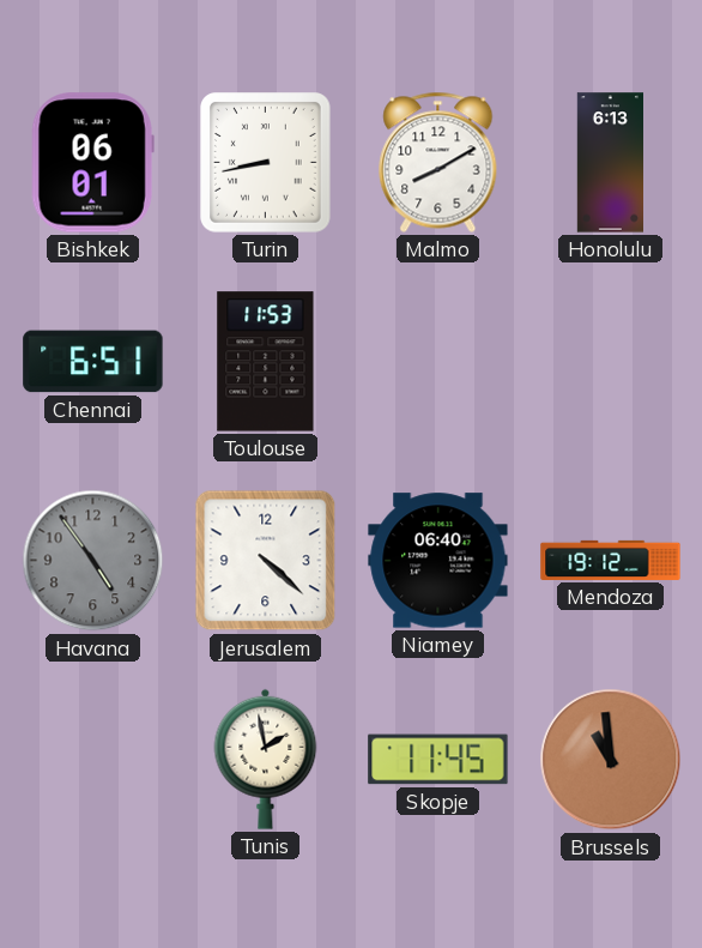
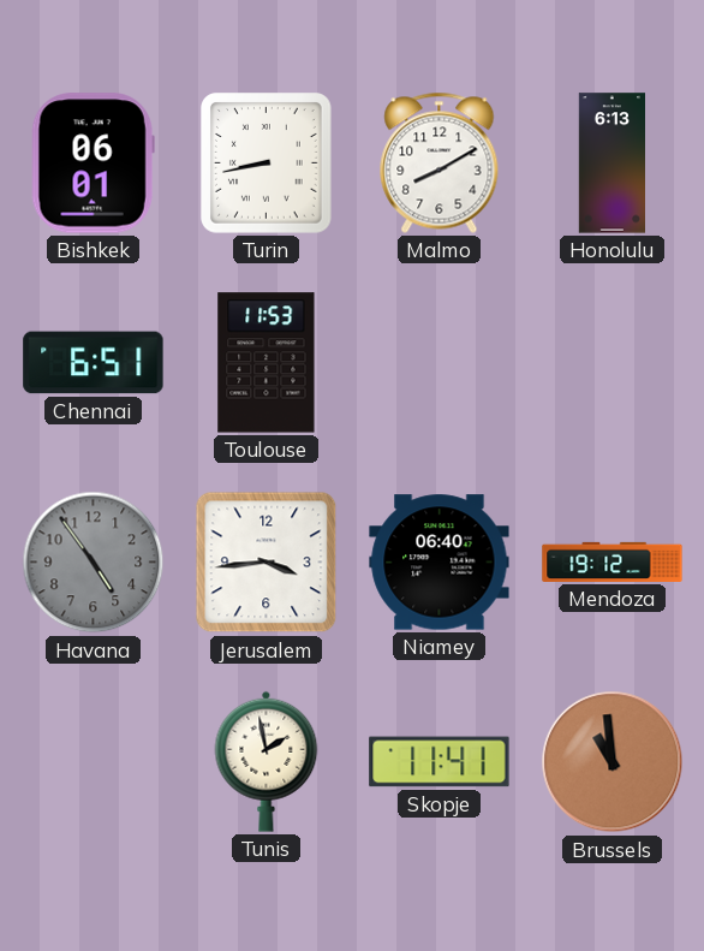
Jerusalem: 4:22 -> 3:44
Skopje: 11:45 -> 11:41
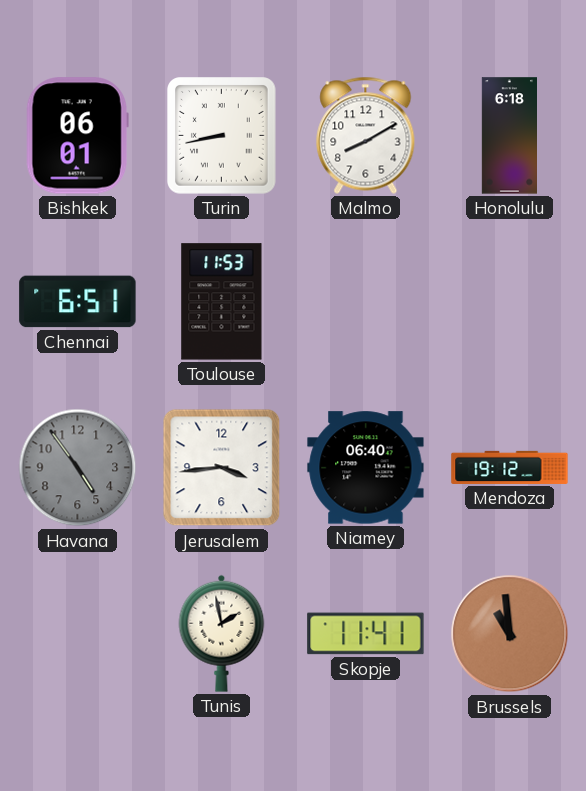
Honolulu: 6:13 -> 6:18
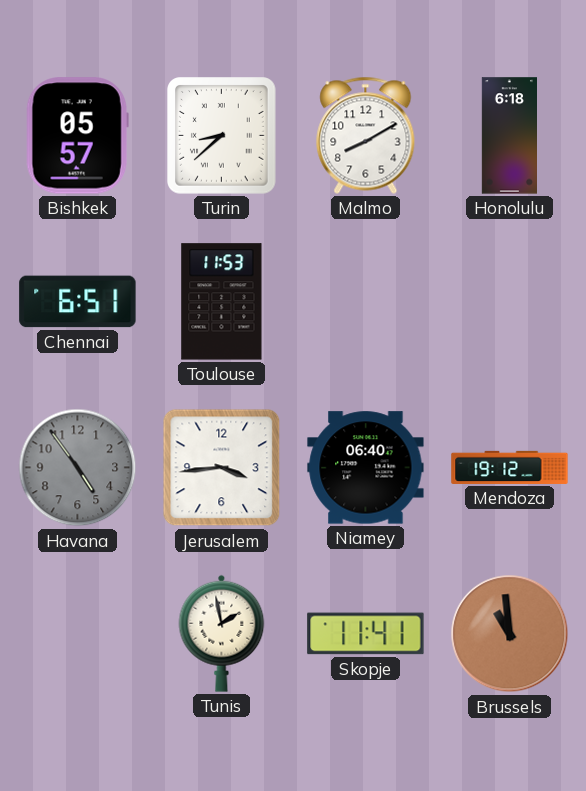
Bishkek: 06:01 -> 05:57
Turin: 8:43 -> 8:38
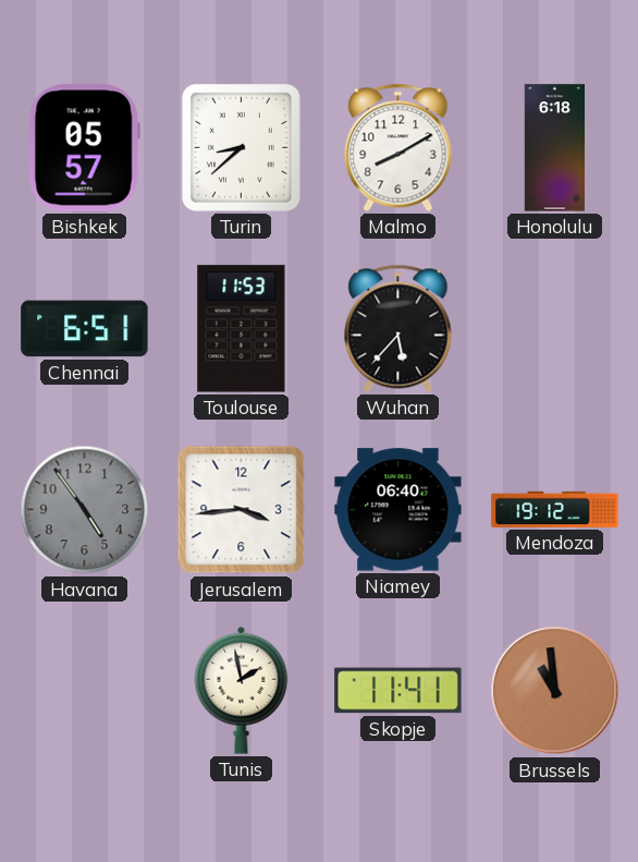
Wuhan: none -> 5:37
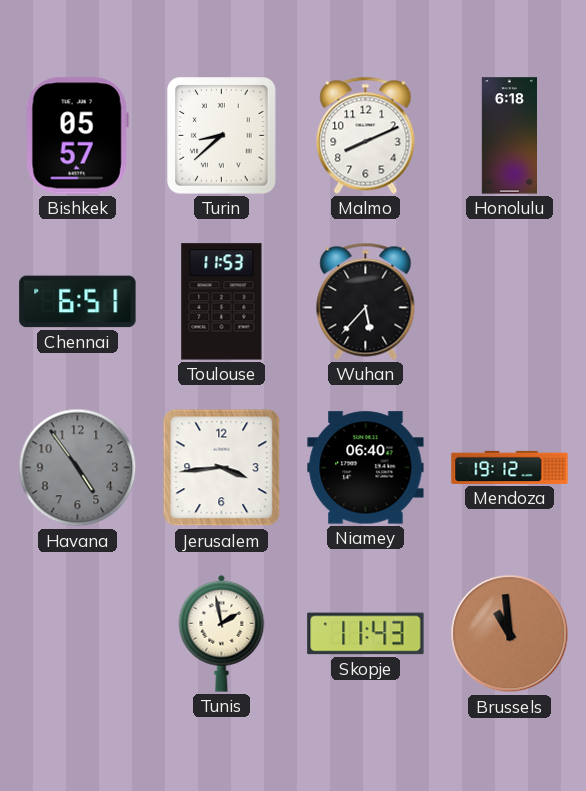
Malmo: 8:10 -> 8:11
Skopje: 11:41 -> 11:43
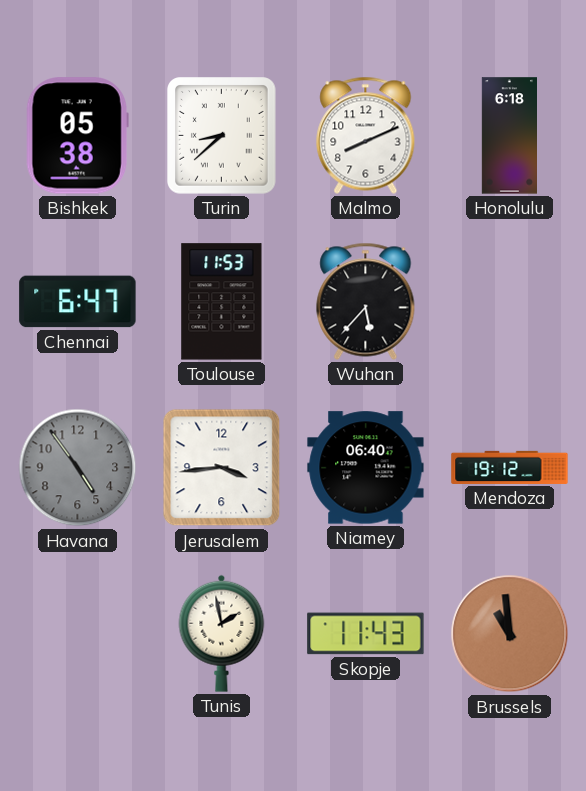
Bishkek: 05:57 -> 05:38
Chennai: 6:51 -> 6:47
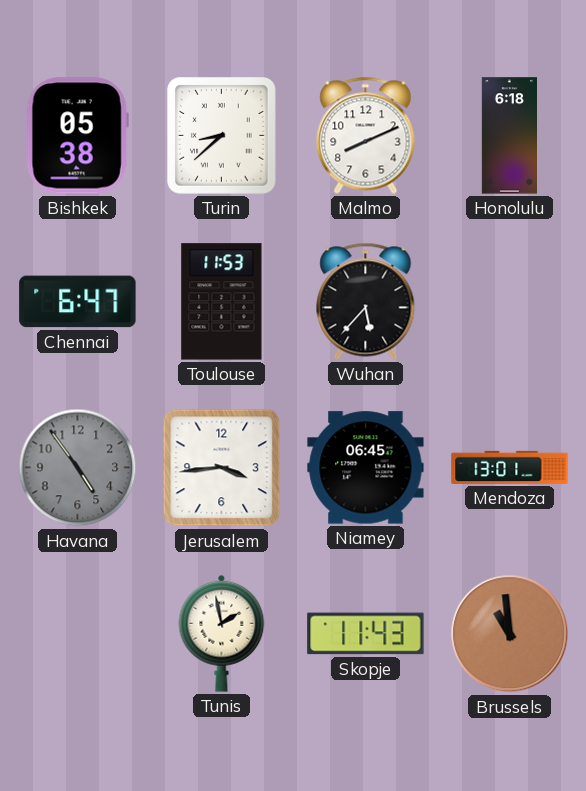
Niamey: 06:40 -> 06:45
Mendoza: 19:12 -> 13:01
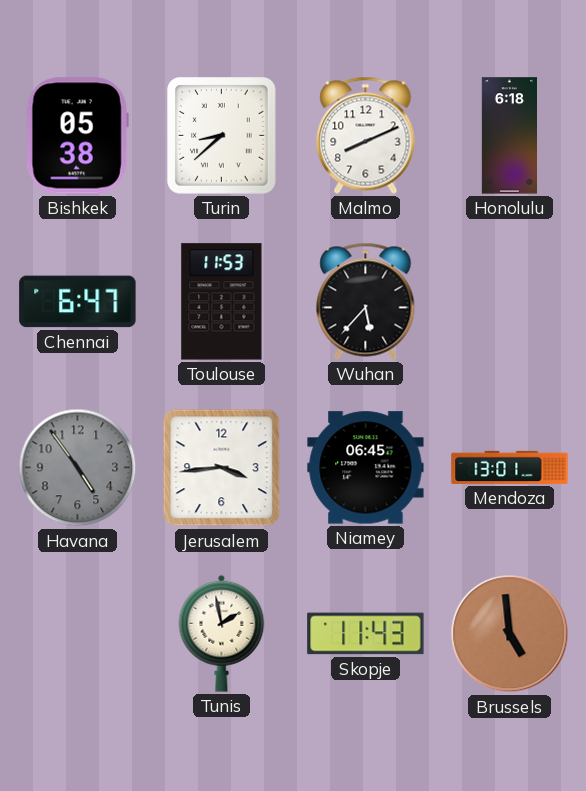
Brussels: 10:59 -> 4:59
